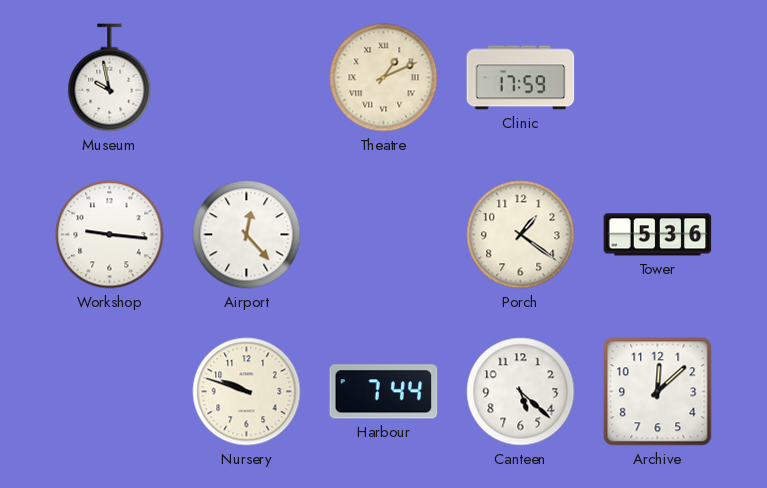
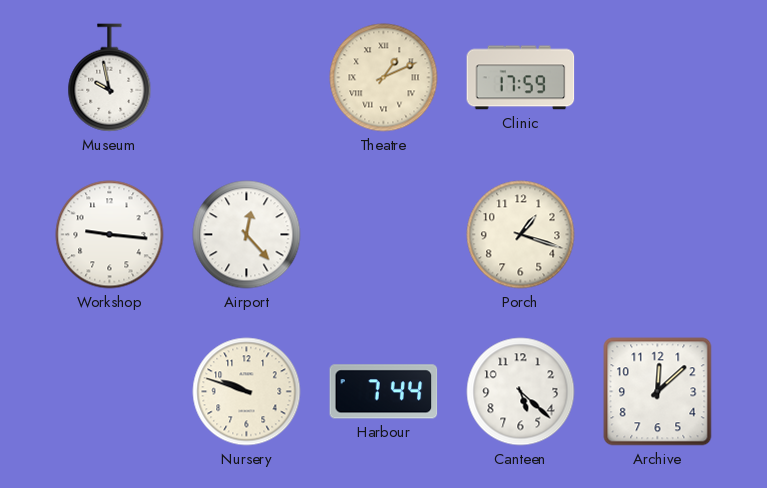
Porch: 1:21 -> 1:18
Tower: 5:36 -> none
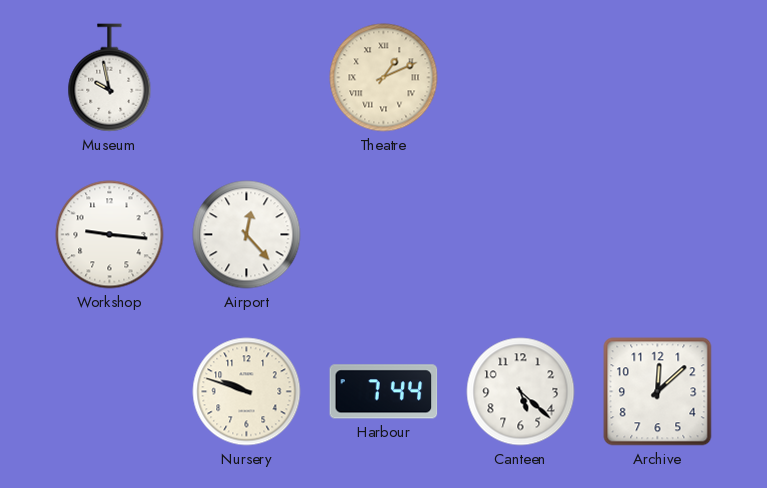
Clinic: 17:59 -> none
Porch: 1:18 -> none
